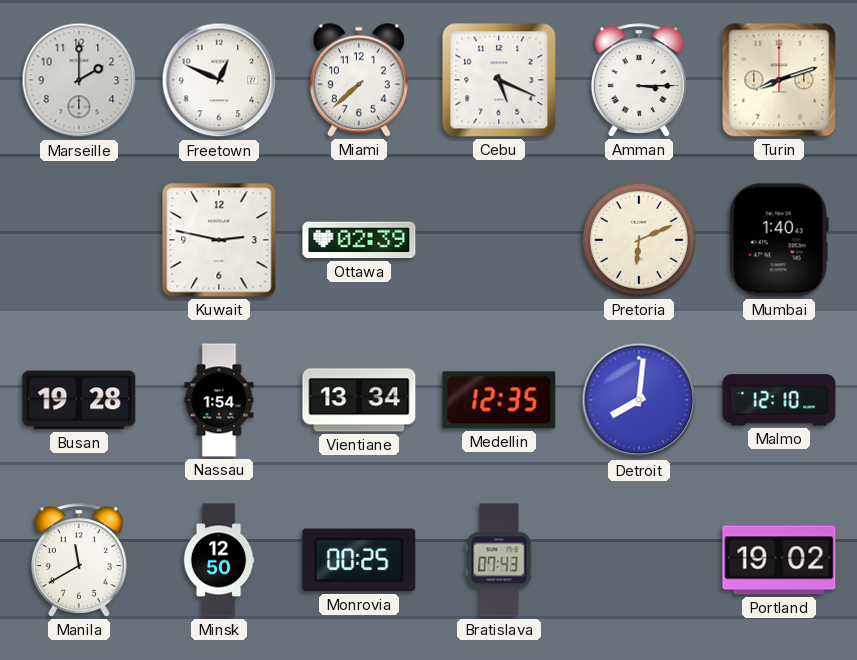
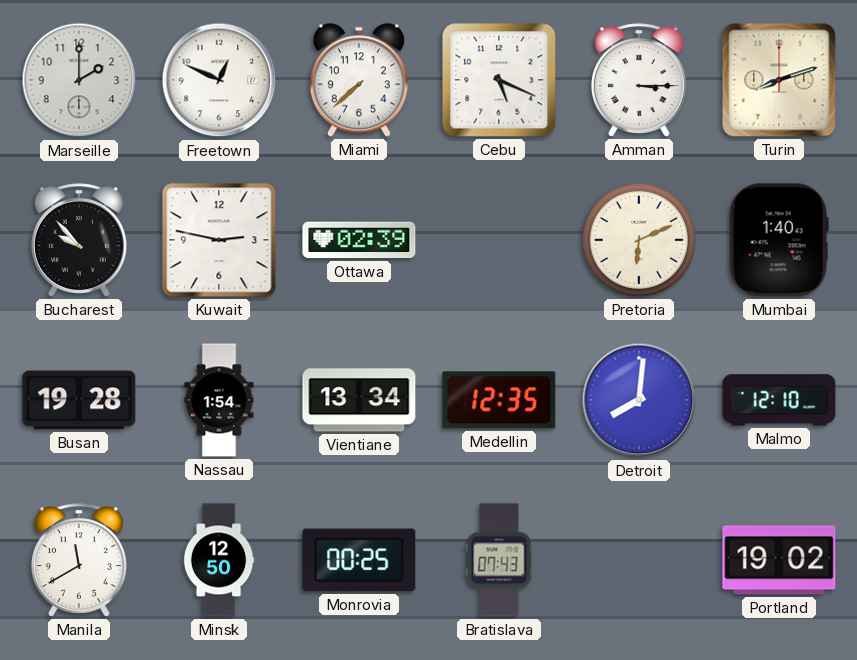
Bucharest: none -> 9:53
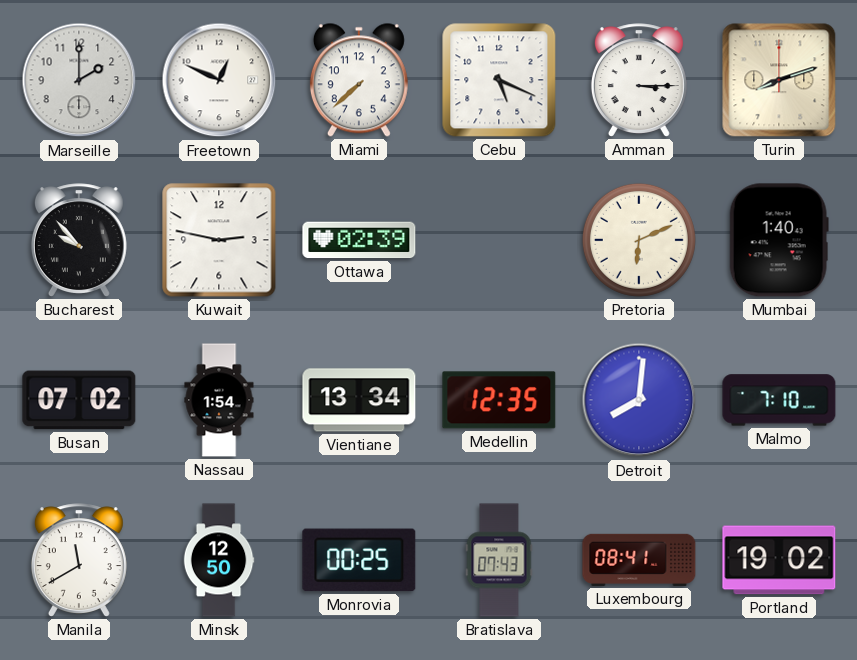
Busan: 19:28 -> 07:02
Malmo: 12:10 -> 7:10
Luxembourg: none -> 08:41
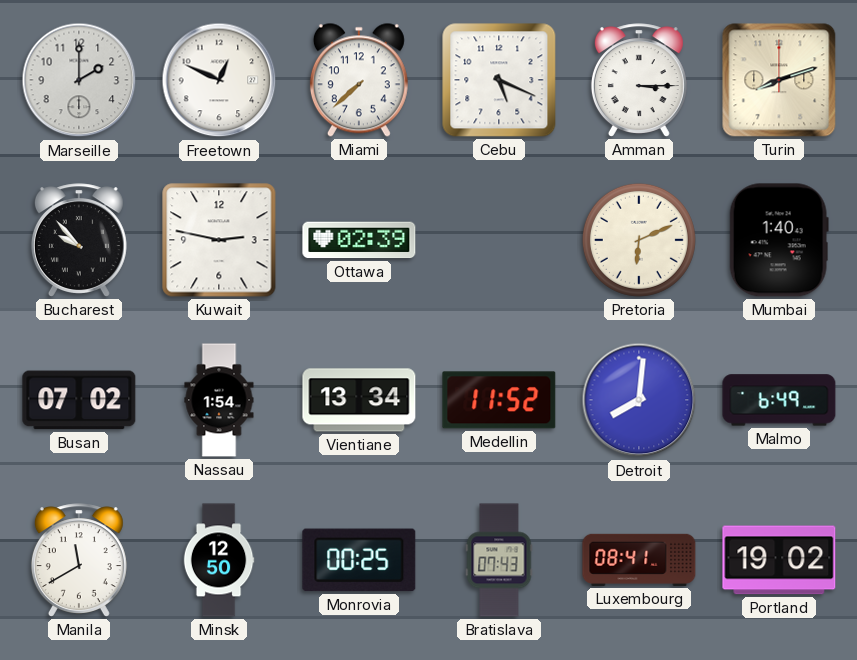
Medellin: 12:35 -> 11:52
Malmo: 7:10 -> 6:49
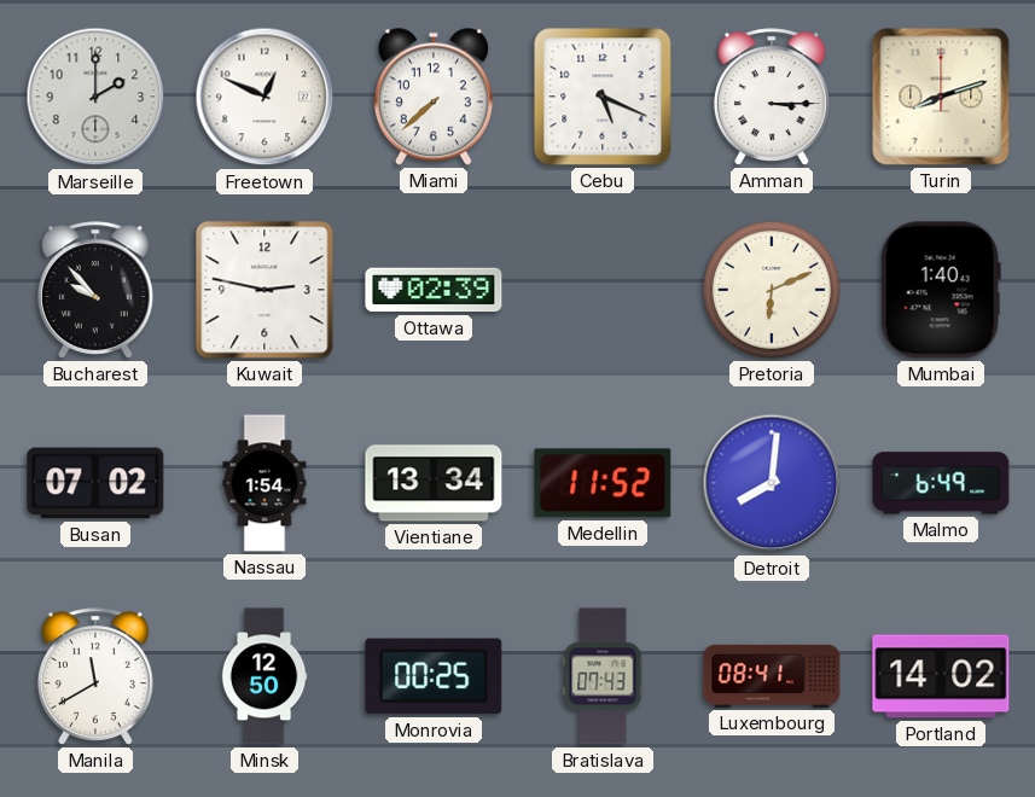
Portland: 19:02 -> 14:02
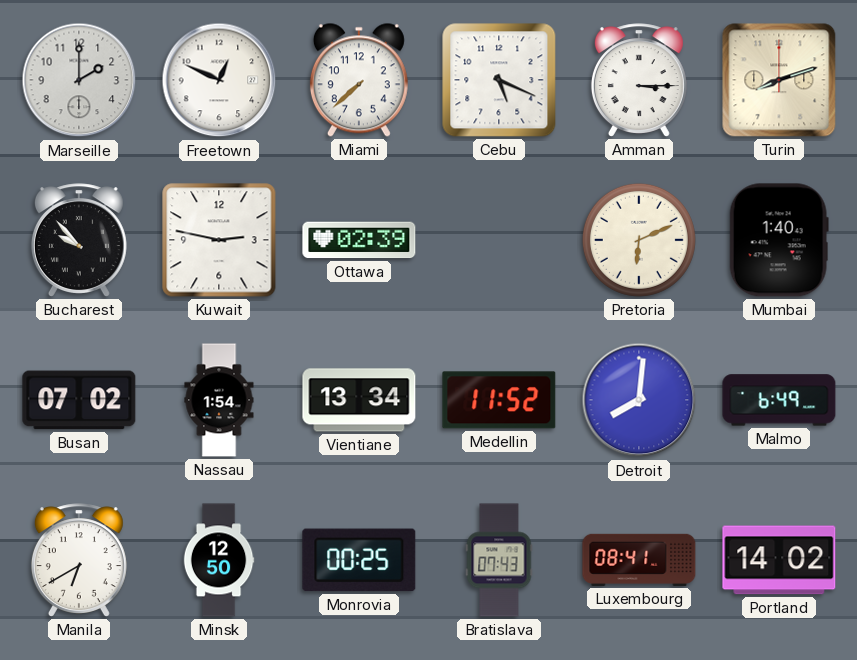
Manila: 11:40 -> 6:40
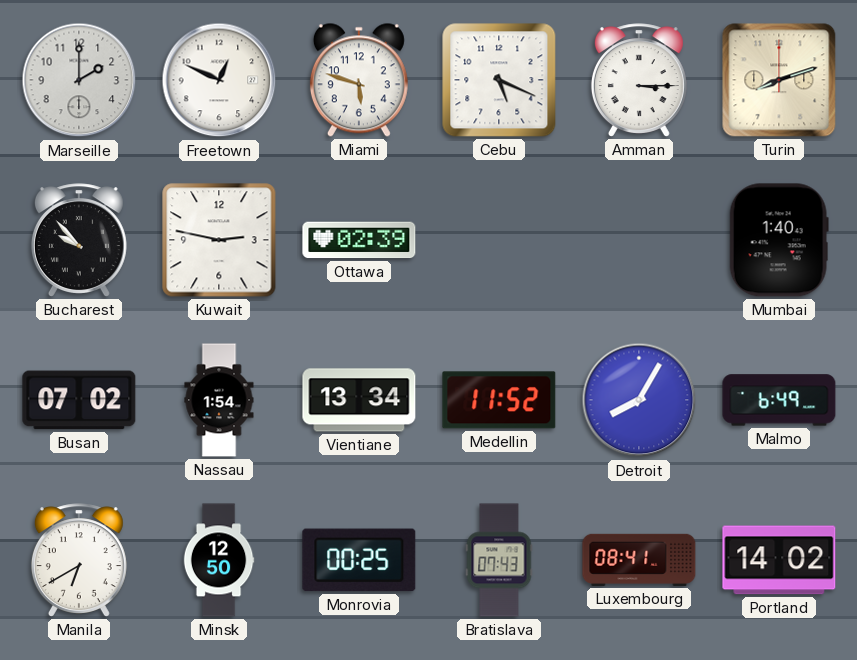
Miami: 7:38 -> 5:48
Pretoria: 6:11 -> none
Detroit: 8:01 -> 8:05
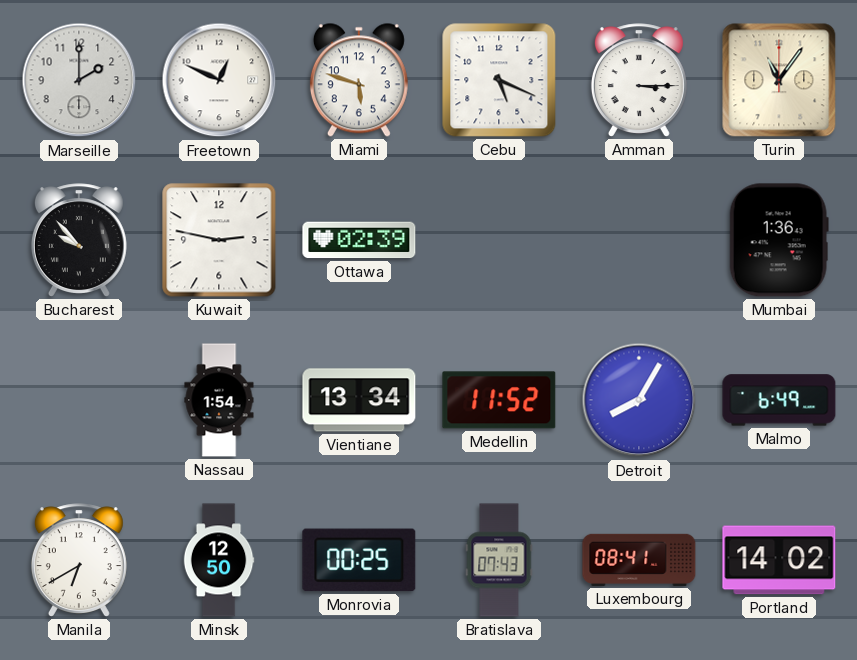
Turin: 8:12 -> 11:06
Mumbai: 1:40 -> 1:36
Busan: 07:02 -> none
